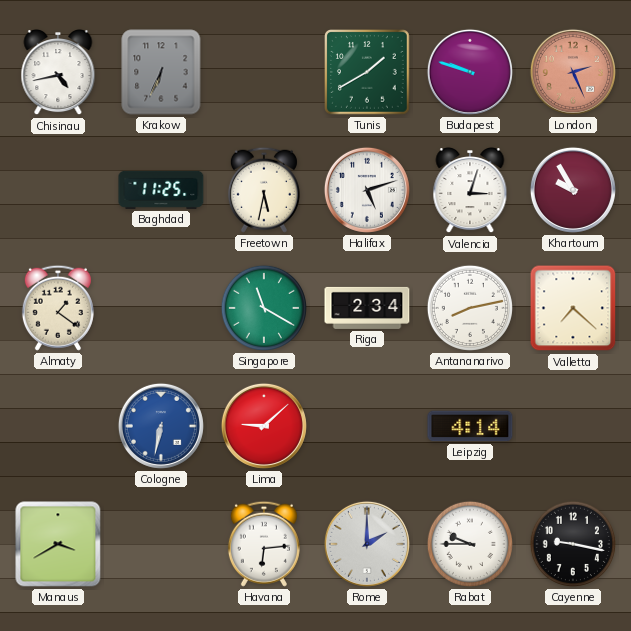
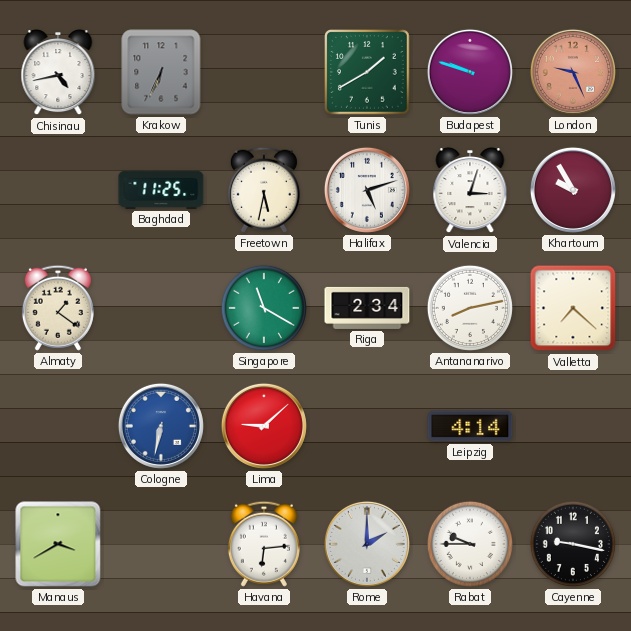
London: 2:26 -> 9:26
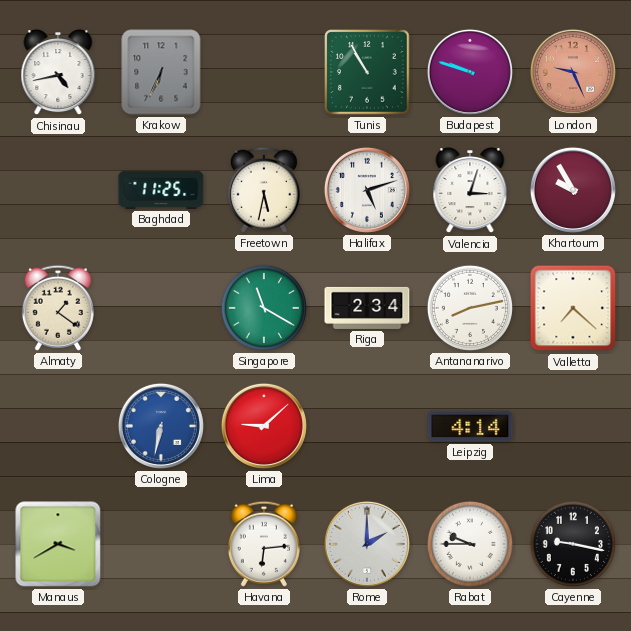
Tunis: 1:40 -> 10:55
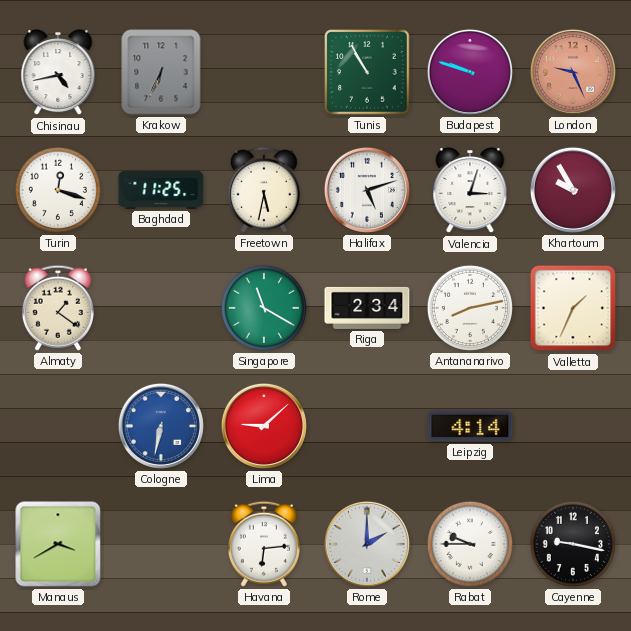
Turin: none -> 12:18
Valletta: 7:22 -> 1:34
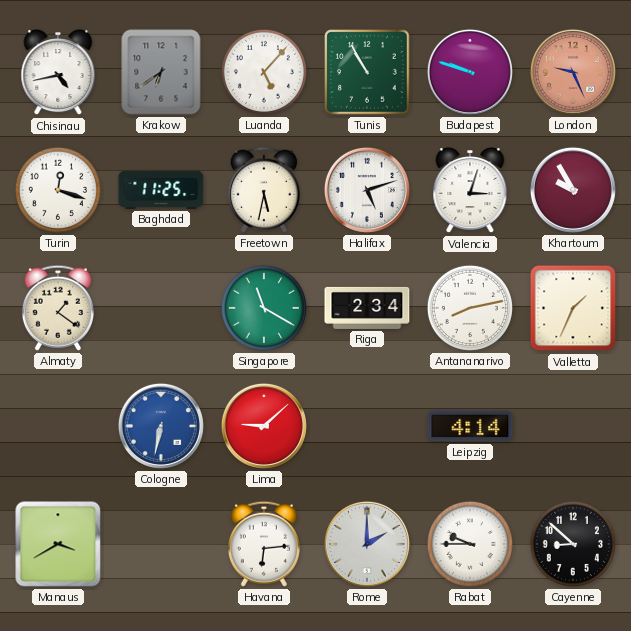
Krakow: 6:34 -> 6:39
Luanda: none -> 5:07
Cayenne: 9:17 -> 8:52
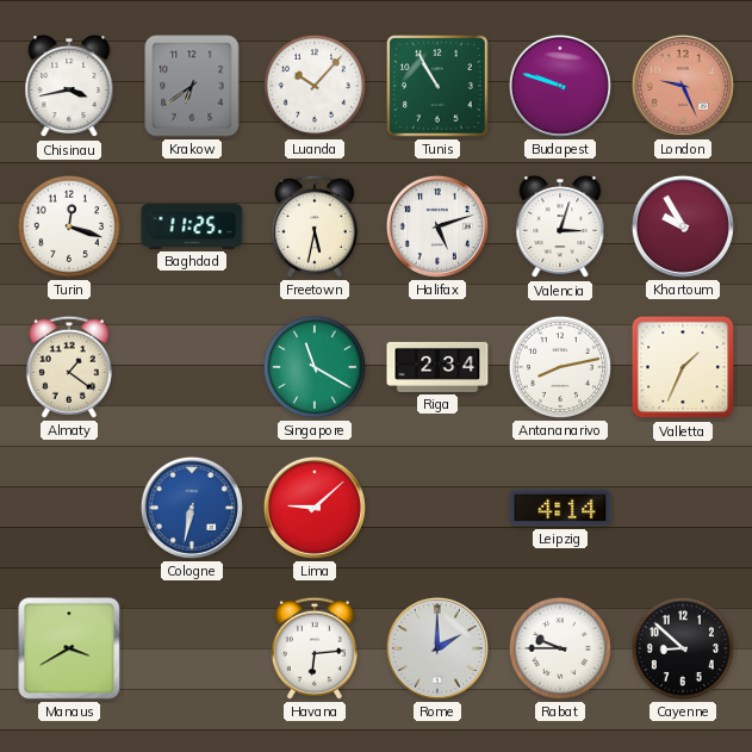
Chisinau: 4:43 -> 3:43
Luanda: 5:07 -> 10:07
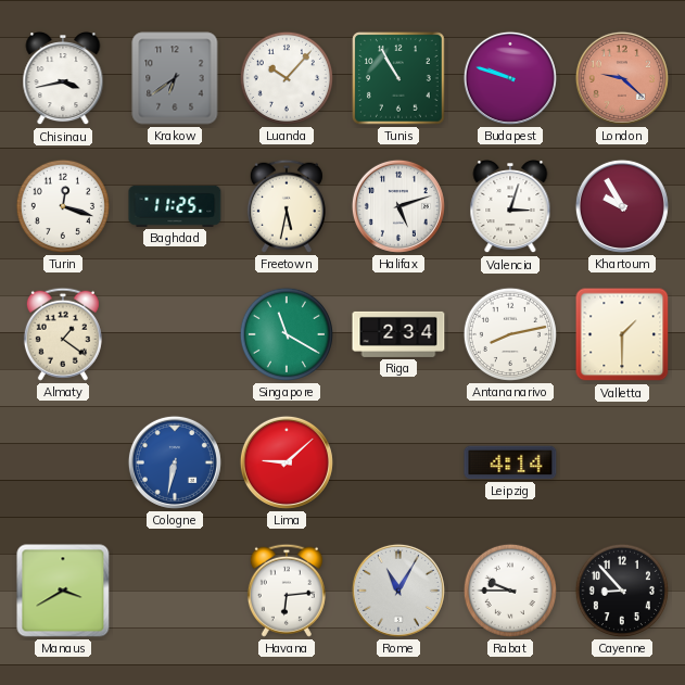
London: 9:26 -> 9:22
Valletta: 1:34 -> 1:30
Rome: 2:00 -> 11:05
Cayenne: 8:52 -> 8:53
